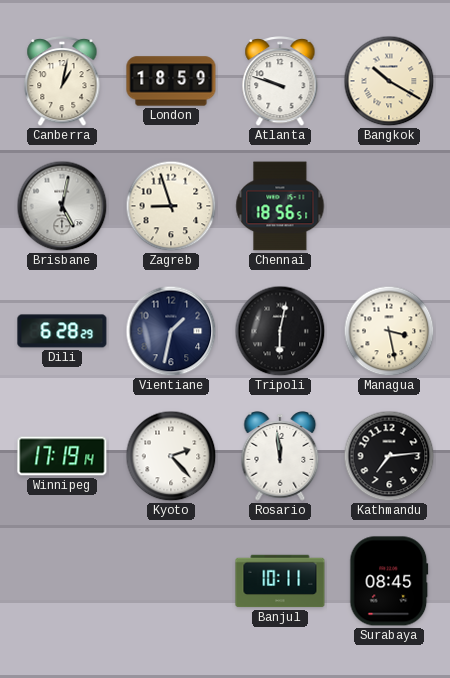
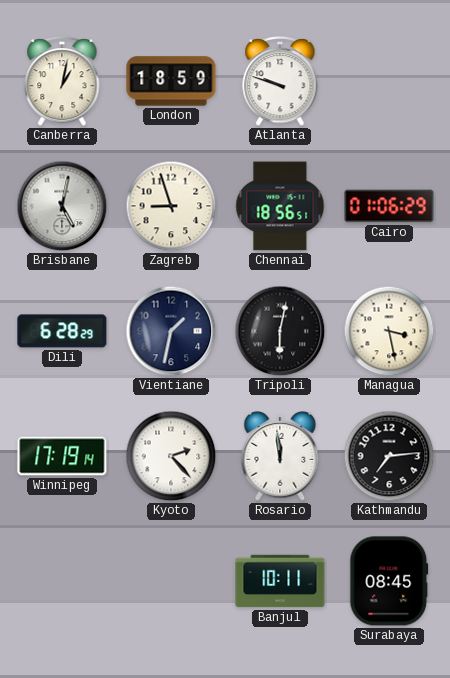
Bangkok: 10:20 -> none
Cairo: none -> 01:06
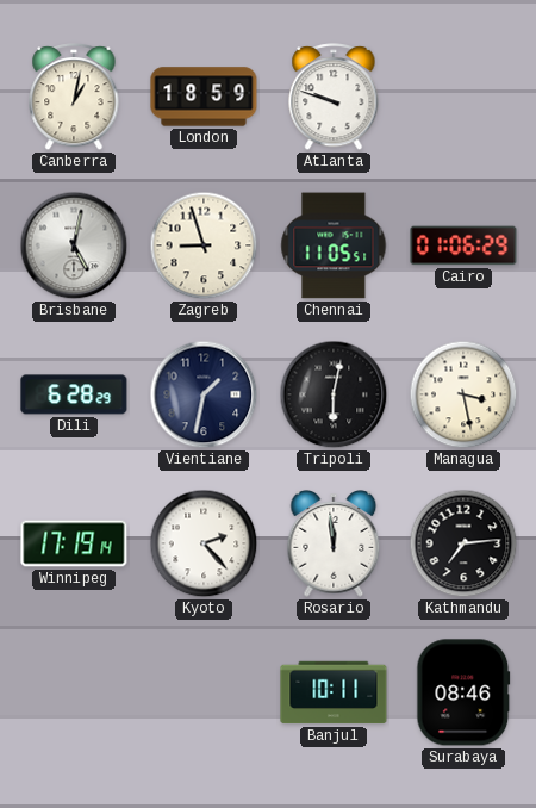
Chennai: 18:56 -> 11:05
Surabaya: 08:45 -> 08:46
